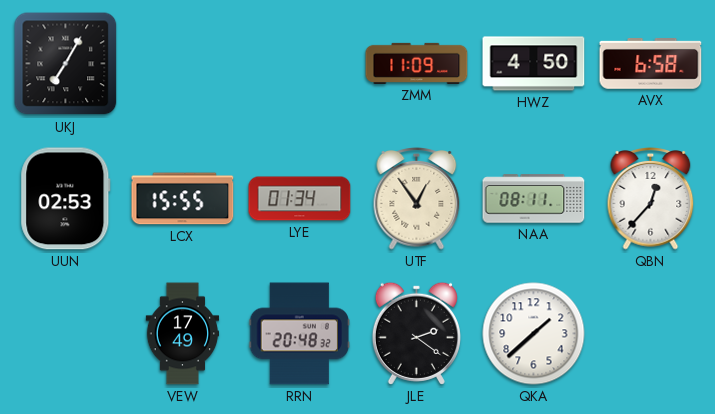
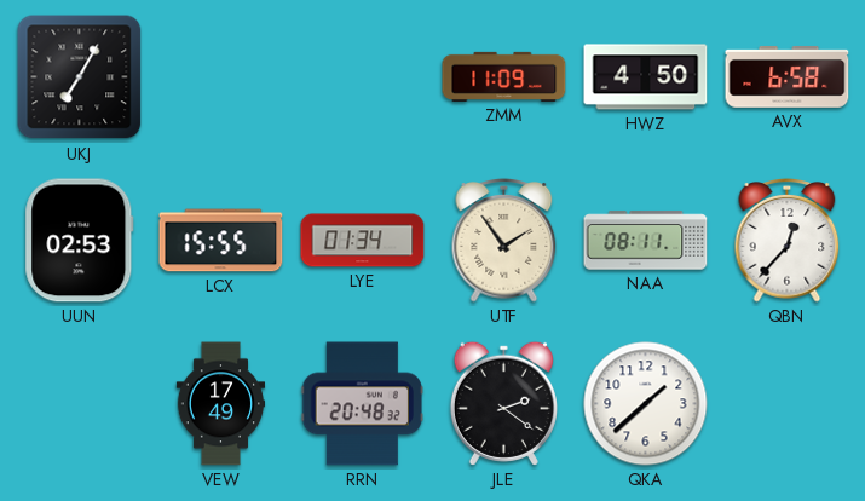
UTF: 12:54 -> 1:54
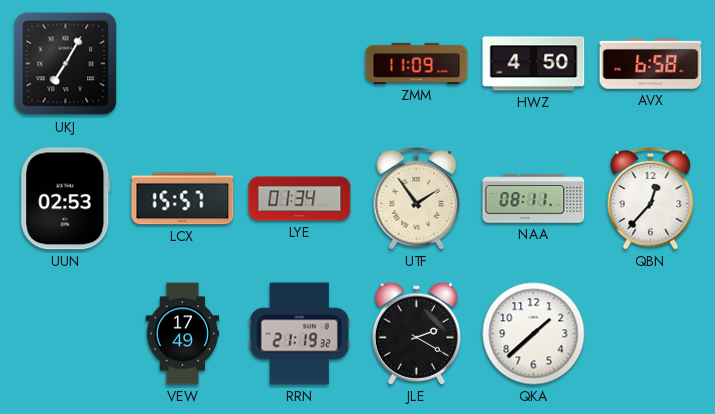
LCX: 15:55 -> 15:57
RRN: 20:48 -> 21:19
JLE: 2:21 -> 2:20
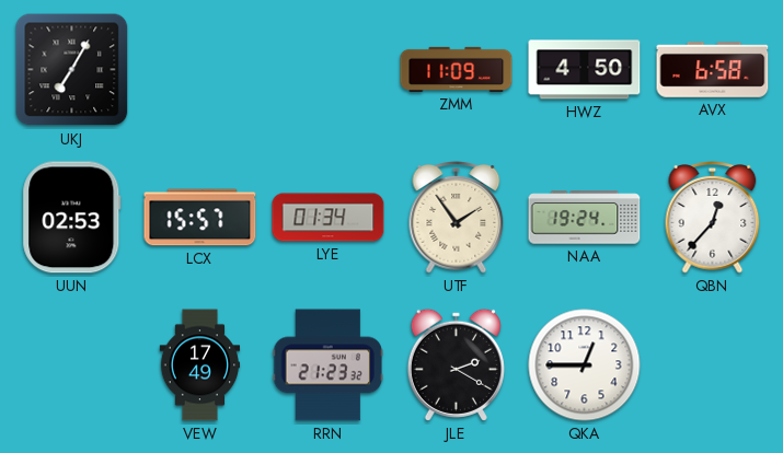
NAA: 08:11 -> 19:24
RRN: 21:19 -> 21:23
QKA: 1:38 -> 12:45
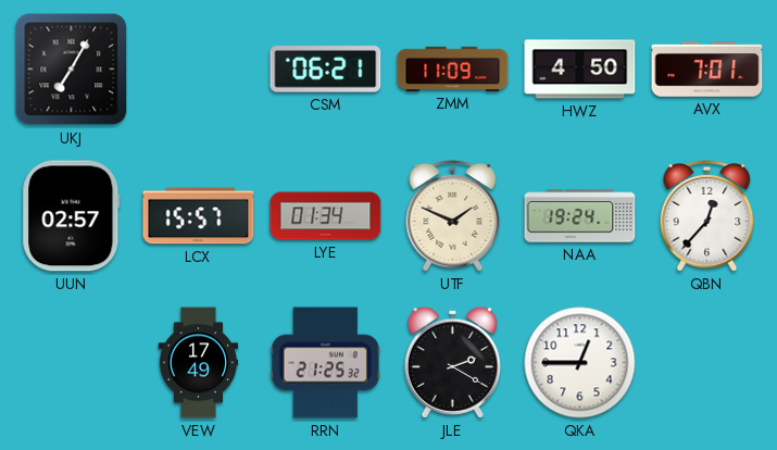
CSM: none -> 06:21
AVX: 6:58 -> 7:01
UUN: 02:53 -> 02:57
UTF: 1:54 -> 1:49
RRN: 21:23 -> 21:25
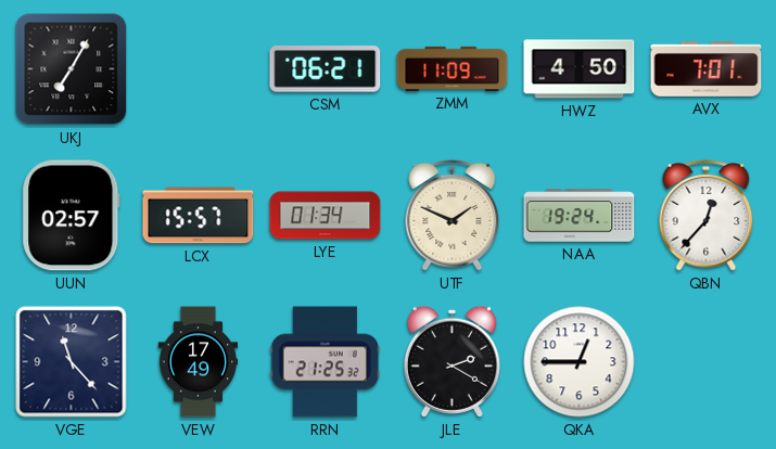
VGE: none -> 11:23
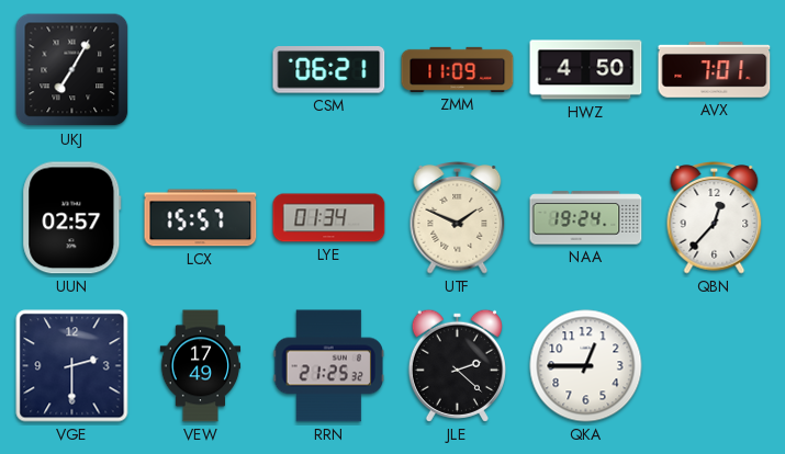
VGE: 11:23 -> 2:30
JLE: 2:20 -> 2:22
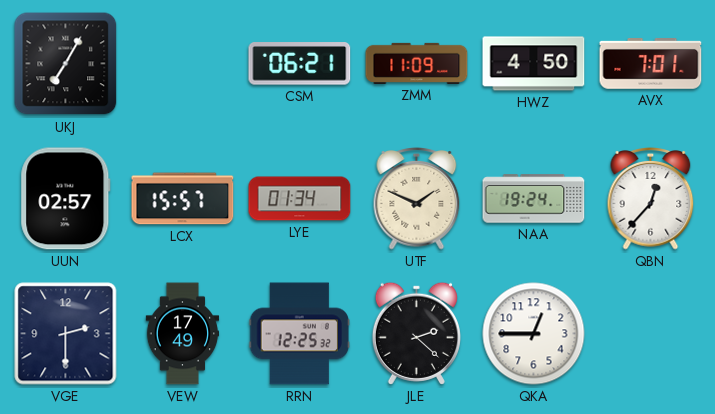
RRN: 21:25 -> 12:25
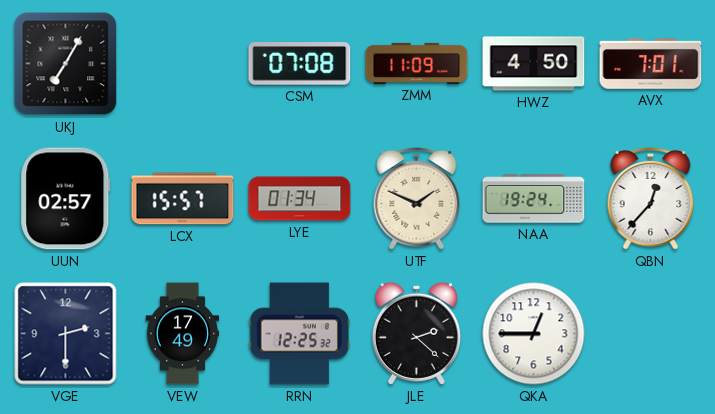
CSM: 06:21 -> 07:08
